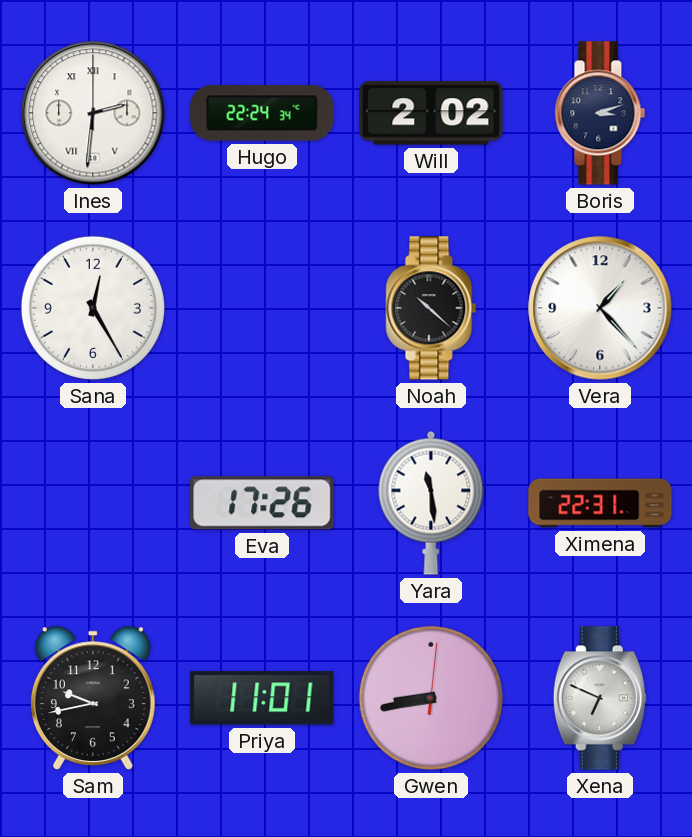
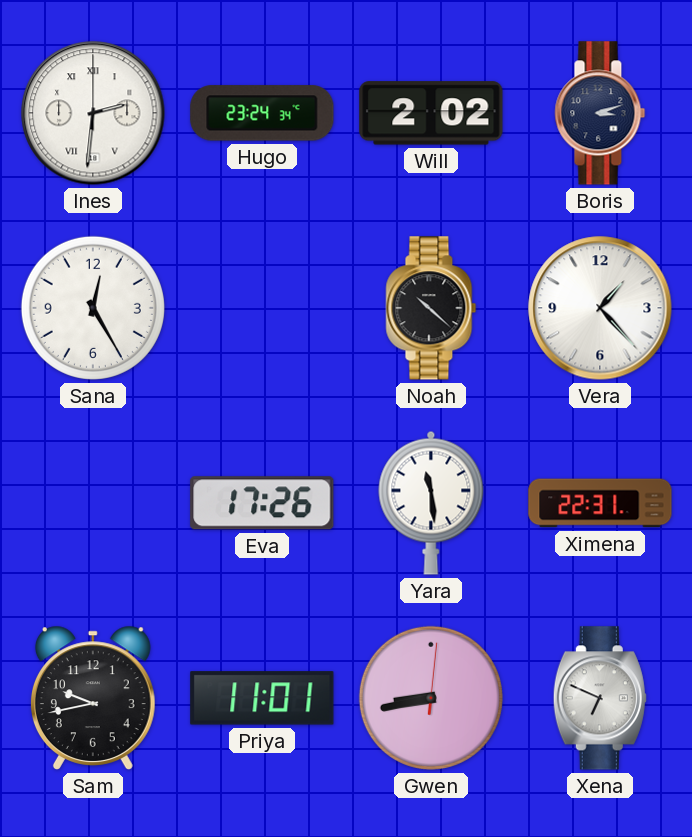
Hugo: 22:24 -> 23:24
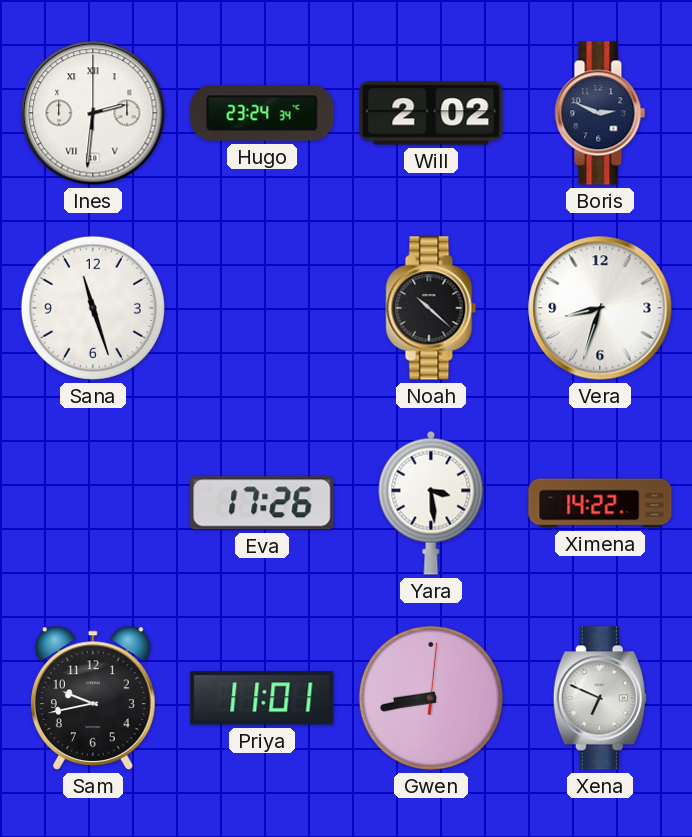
Boris: 3:12 -> 2:49
Sana: 12:25 -> 11:27
Vera: 1:23 -> 8:33
Yara: 11:29 -> 3:29
Ximena: 22:31 -> 14:22
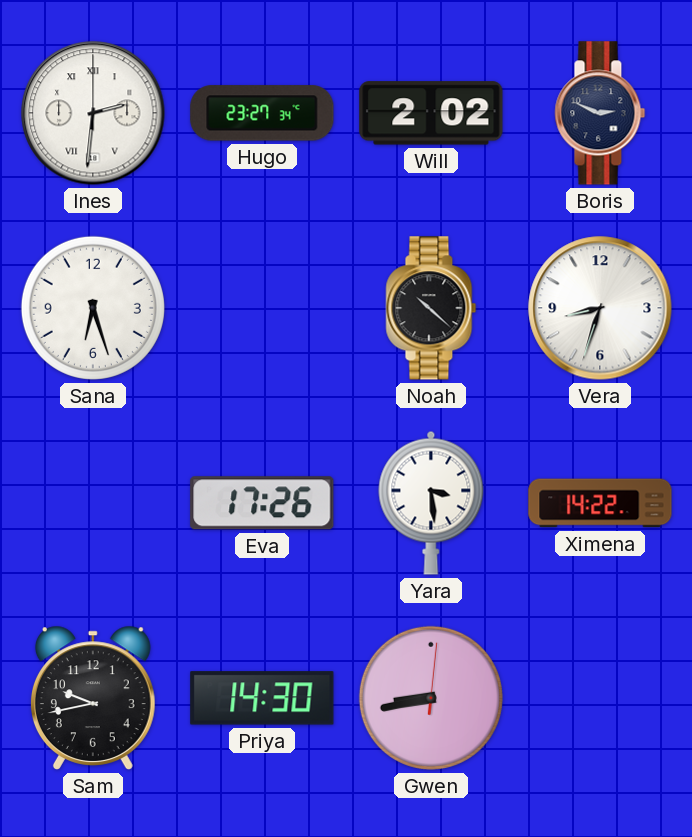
Hugo: 23:24 -> 23:27
Sana: 11:27 -> 6:27
Priya: 11:01 -> 14:30
Xena: 6:49 -> none
